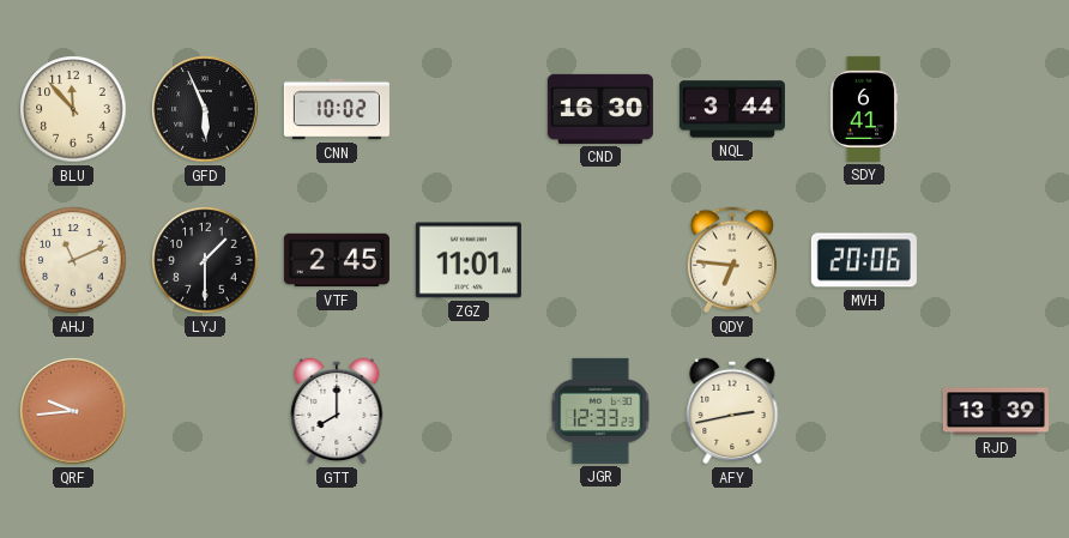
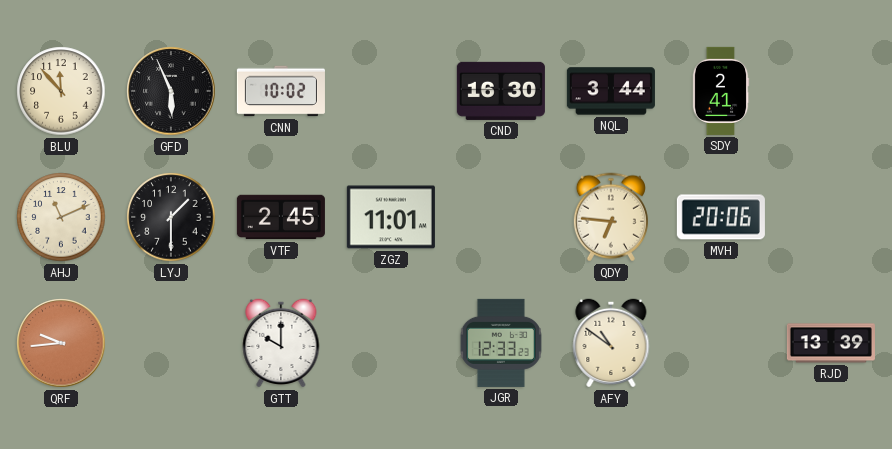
SDY: 6:41 -> 2:41
GTT: 8:00 -> 10:00
AFY: 2:43 -> 10:51
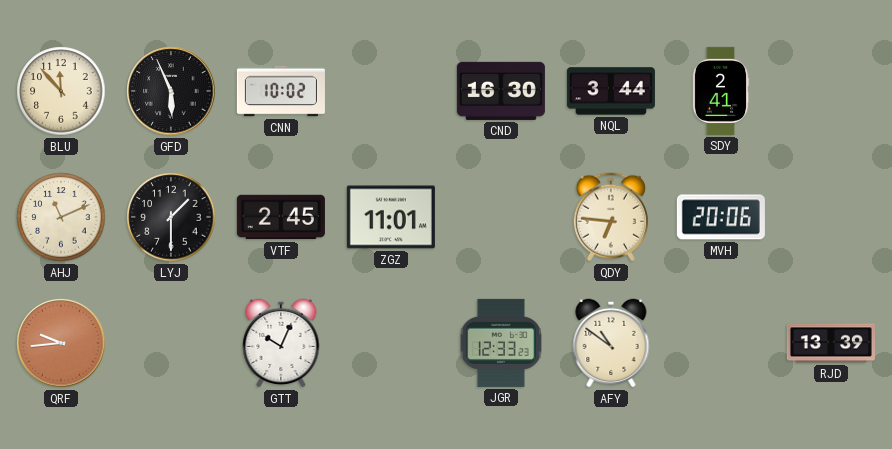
GTT: 10:00 -> 10:04
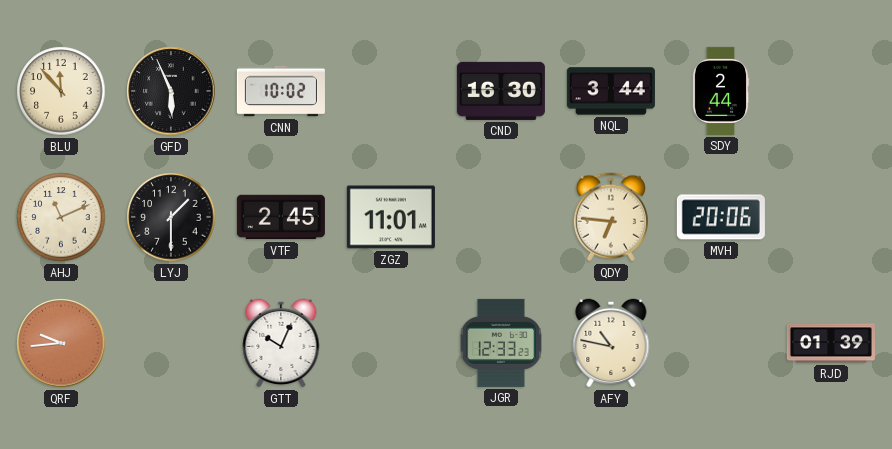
SDY: 2:41 -> 2:44
AFY: 10:51 -> 10:47
RJD: 13:39 -> 01:39
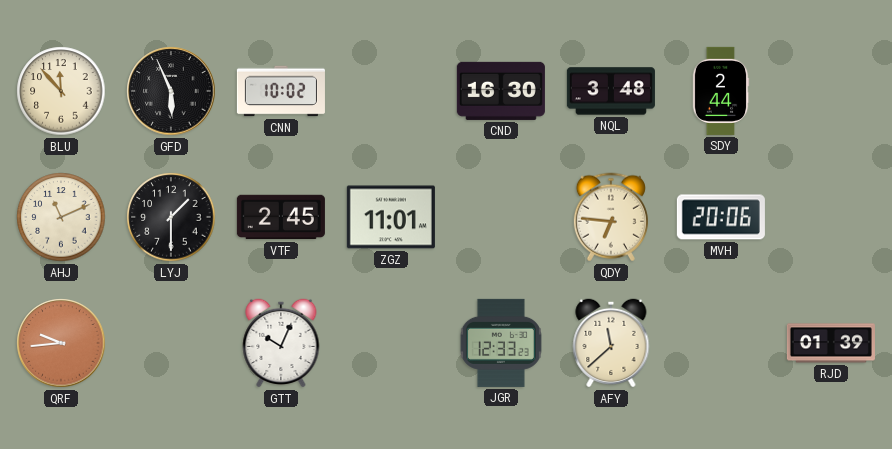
NQL: 3:44 -> 3:48
AFY: 10:47 -> 11:38
